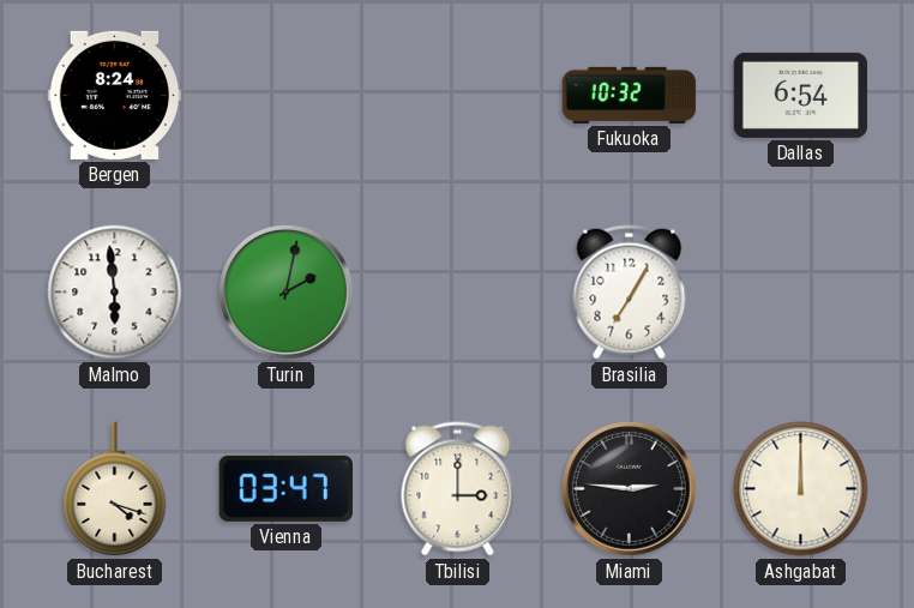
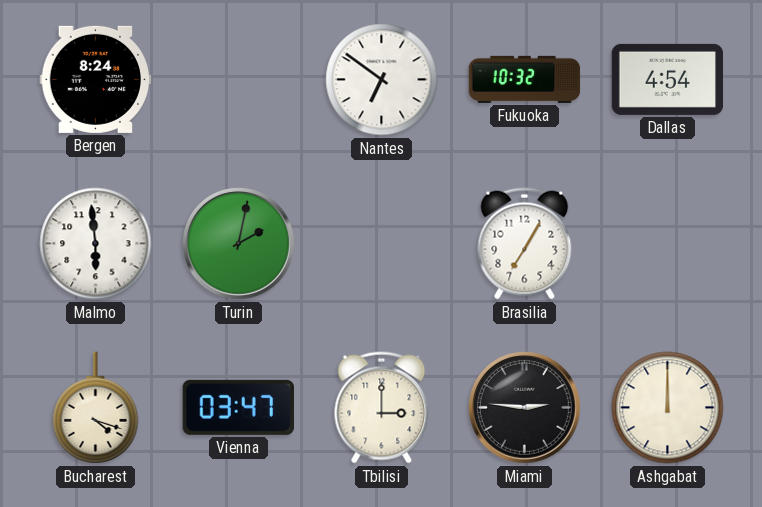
Nantes: none -> 6:51
Dallas: 6:54 -> 4:54
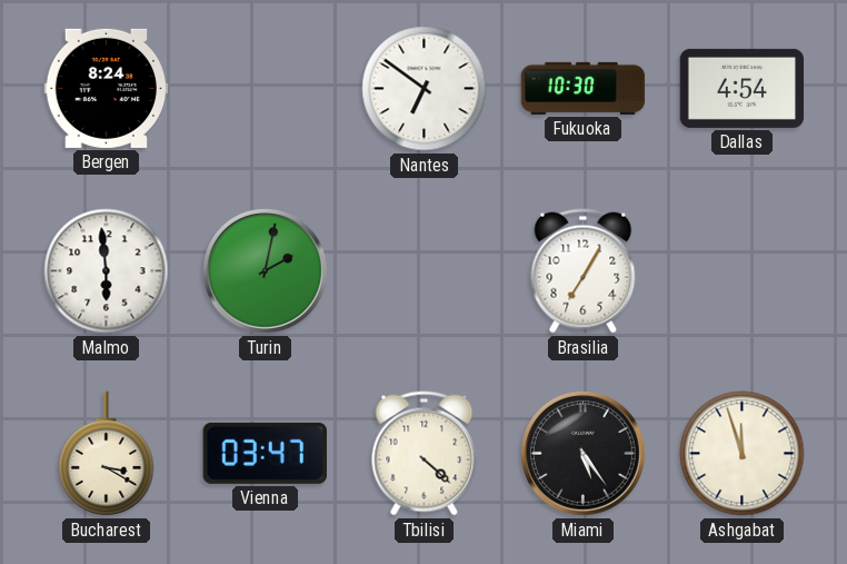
Fukuoka: 10:32 -> 10:30
Bucharest: 4:18 -> 3:20
Tbilisi: 3:00 -> 4:22
Miami: 2:46 -> 5:24
Ashgabat: 12:00 -> 11:57
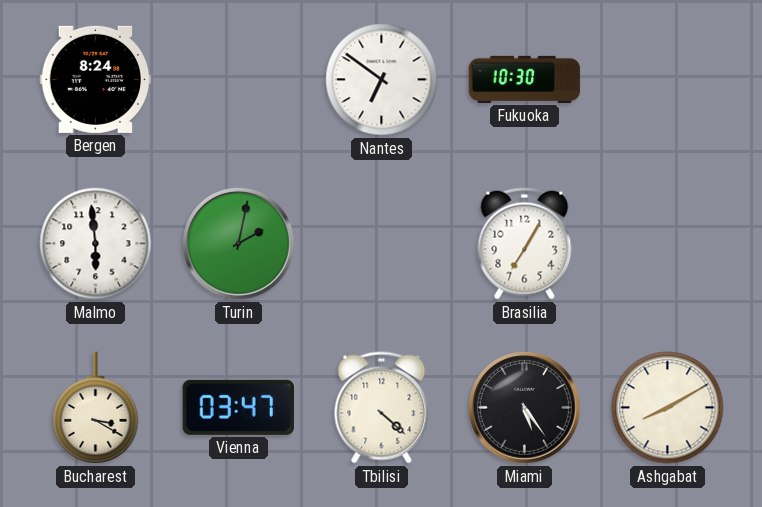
Dallas: 4:54 -> none
Ashgabat: 11:57 -> 8:10
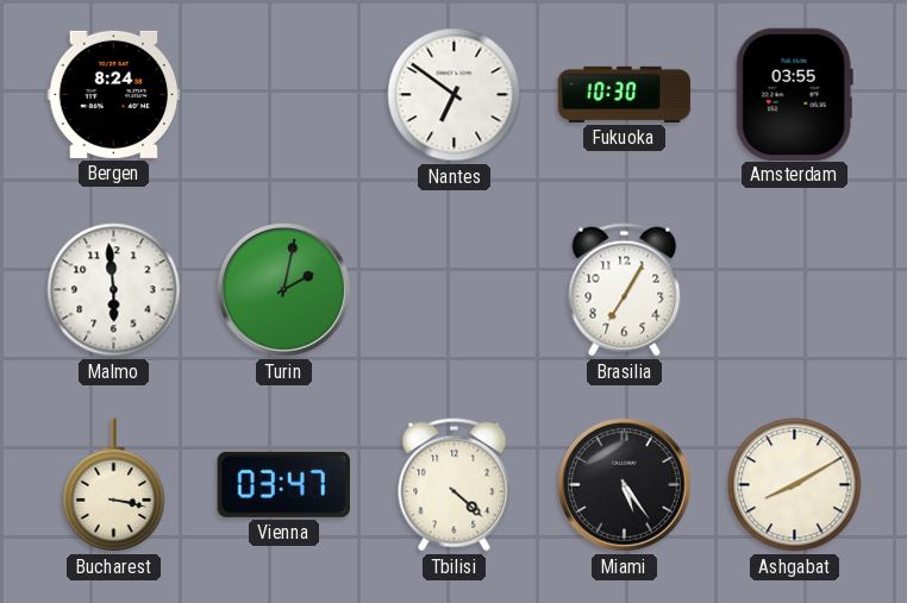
Amsterdam: none -> 03:55
Bucharest: 3:20 -> 3:17
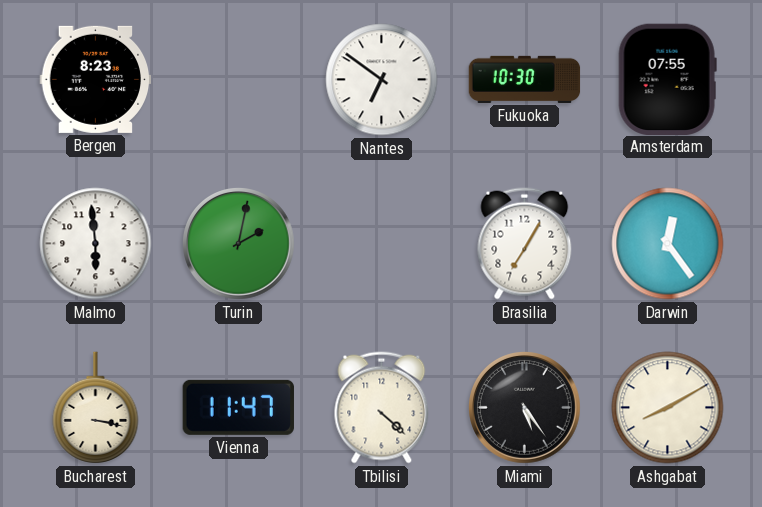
Bergen: 8:24 -> 8:23
Amsterdam: 03:55 -> 07:55
Darwin: none -> 12:24
Vienna: 03:47 -> 11:47
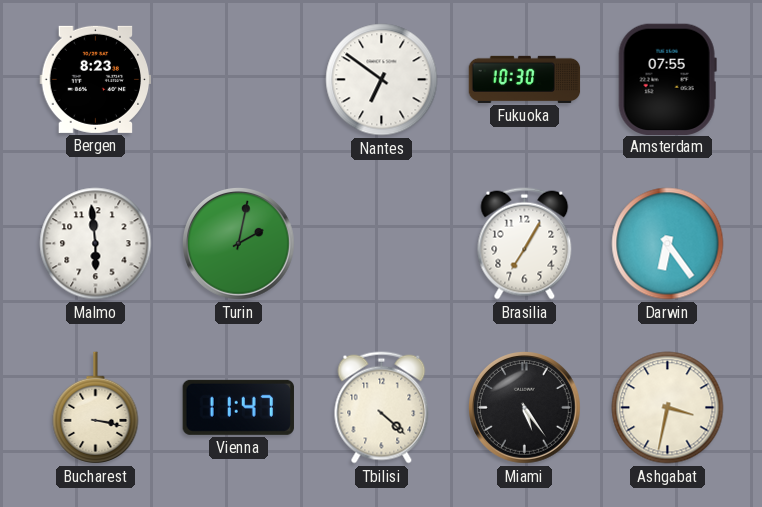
Darwin: 12:24 -> 6:24
Ashgabat: 8:10 -> 3:32
